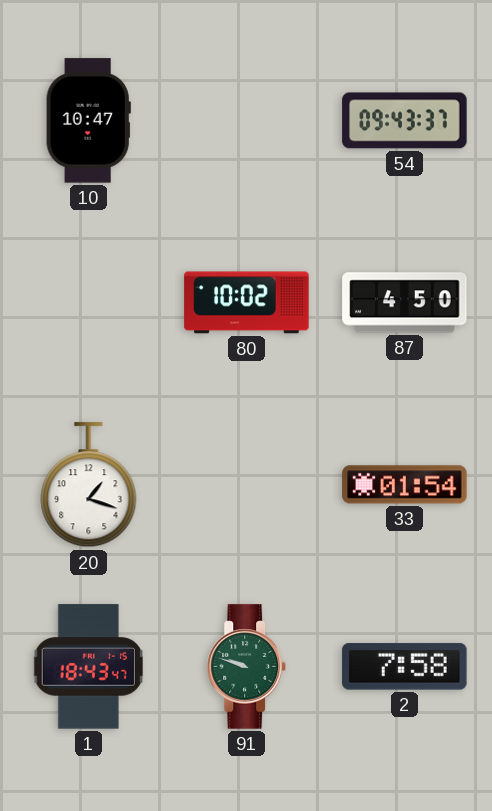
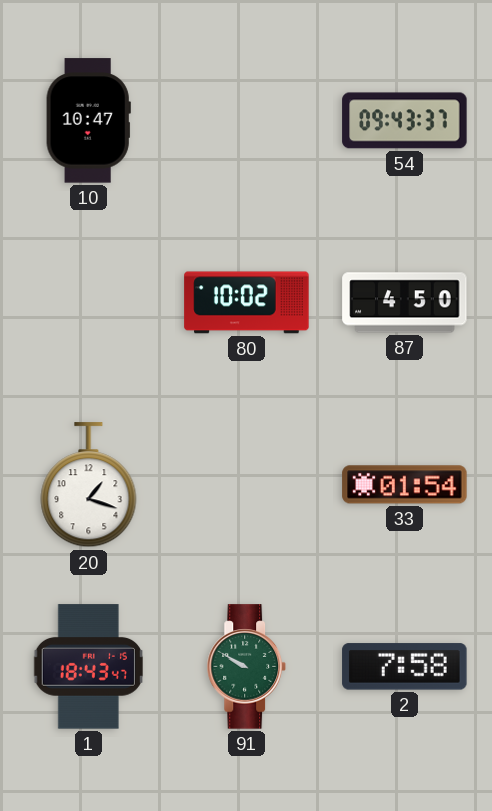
91: 9:48 -> 9:50
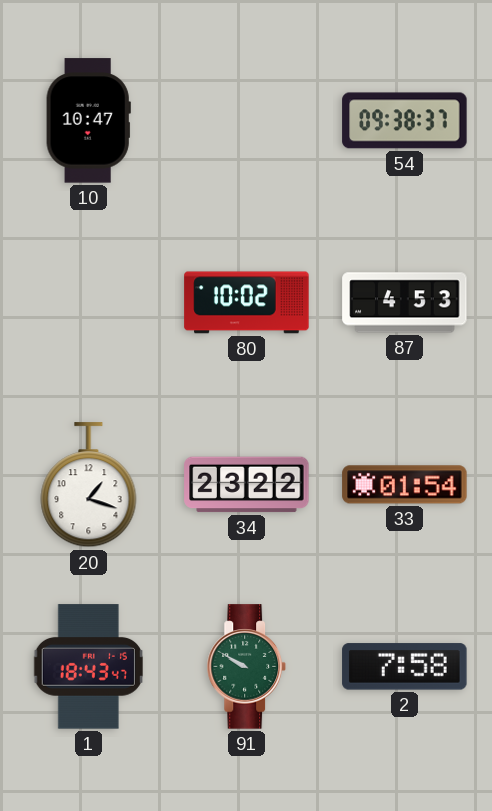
54: 09:43 -> 09:38
87: 4:50 -> 4:53
34: none -> 23:22
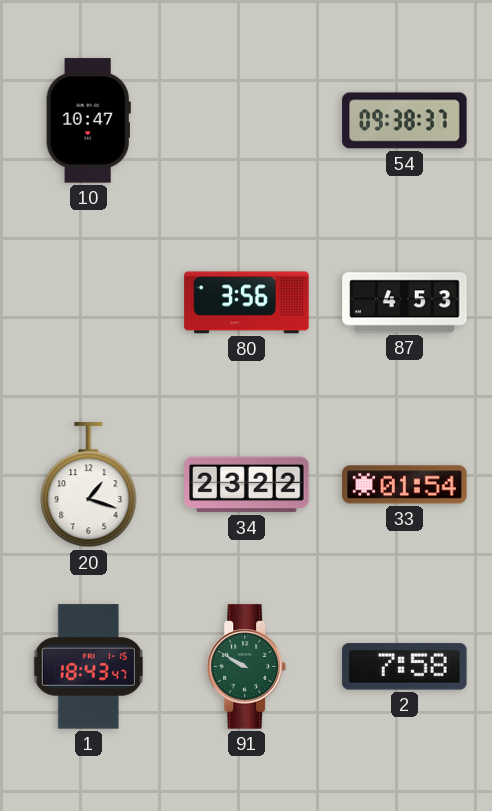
80: 10:02 -> 3:56
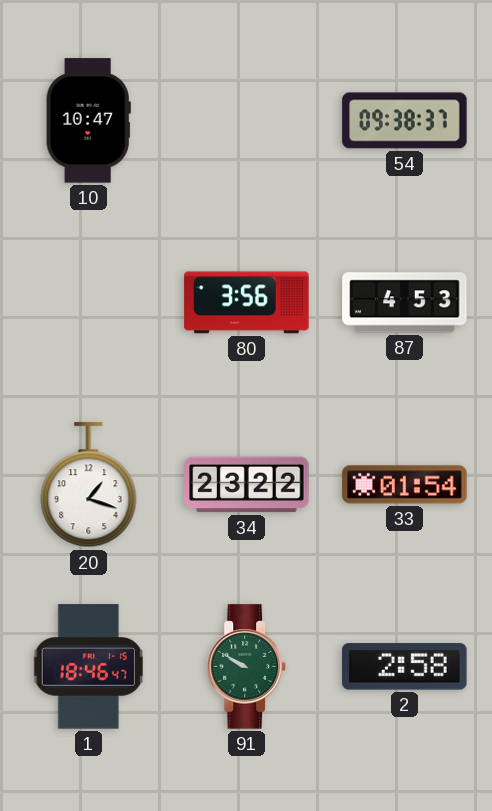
1: 18:43 -> 18:46
2: 7:58 -> 2:58
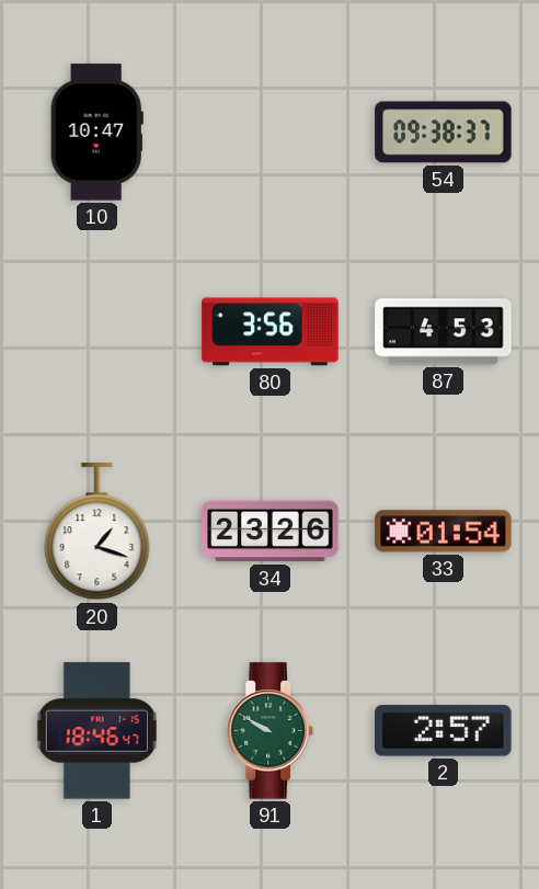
34: 23:22 -> 23:26
2: 2:58 -> 2:57
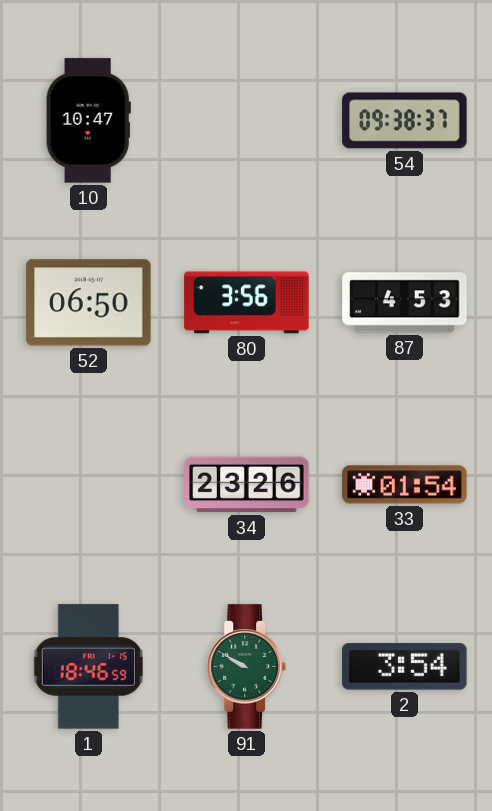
52: none -> 06:50
20: 1:18 -> none
1: 18:46:47 -> 18:46:59
2: 2:57 -> 3:54
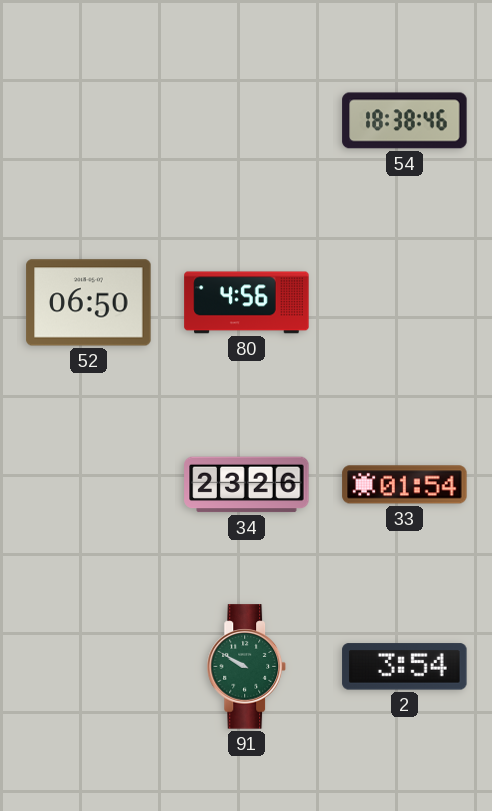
10: 10:47 -> none
54: 09:38 -> 18:38
80: 3:56 -> 4:56
87: 4:53 -> none
1: 18:46 -> none
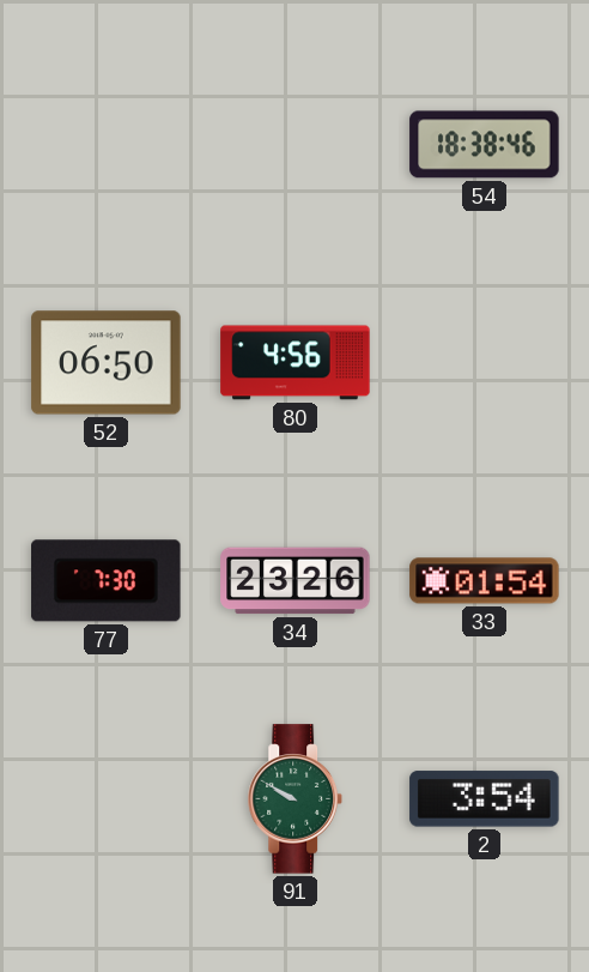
77: none -> 7:30
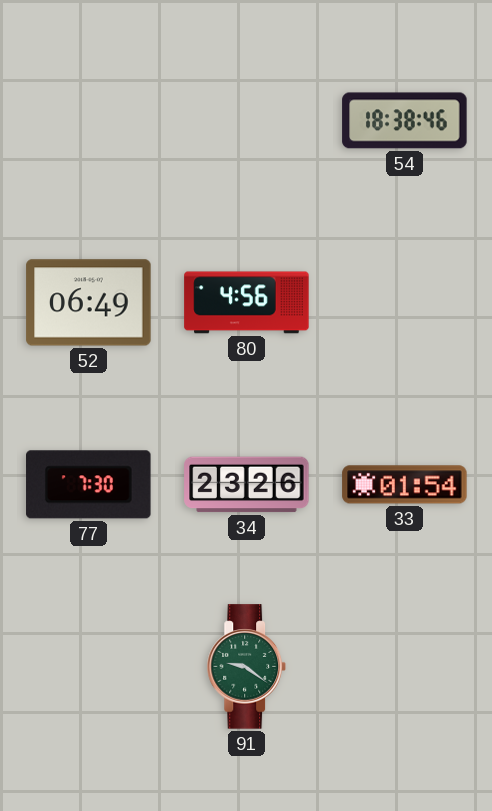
52: 06:50 -> 06:49
91: 9:50 -> 9:21
2: 3:54 -> none
